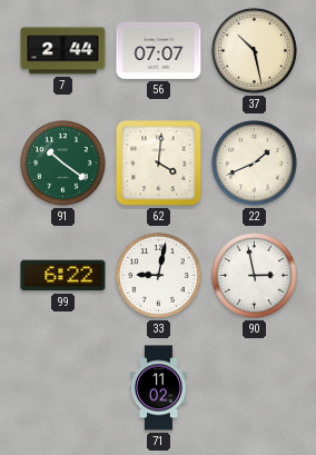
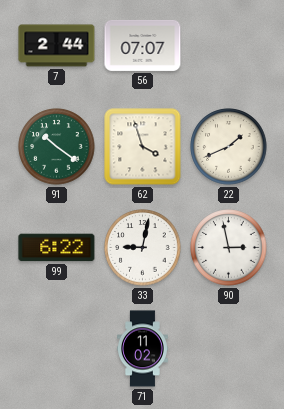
37: 10:28 -> none
62: 4:01 -> 3:57
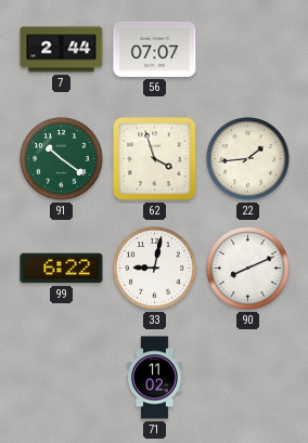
22: 1:41 -> 1:44
90: 2:58 -> 8:11
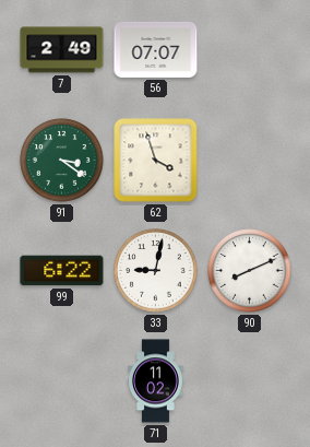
7: 2:44 -> 2:49
91: 10:21 -> 3:21
22: 1:44 -> none
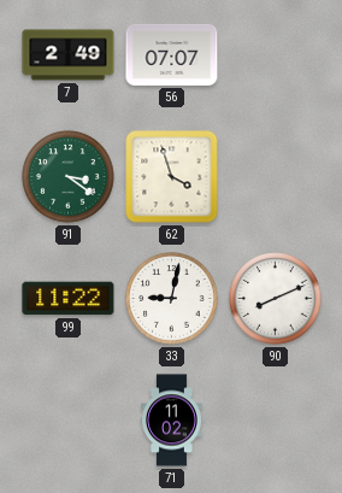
99: 6:22 -> 11:22
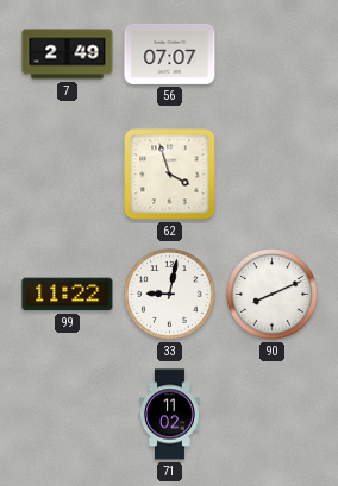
91: 3:21 -> none
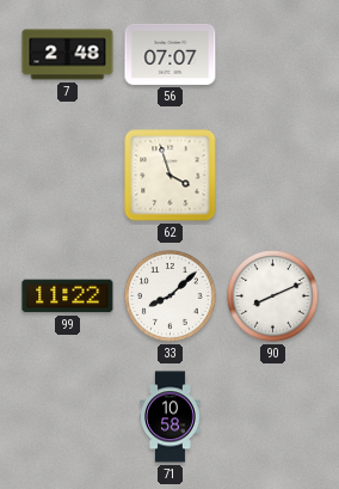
7: 2:49 -> 2:48
33: 9:02 -> 8:08
71: 11:02 -> 10:58
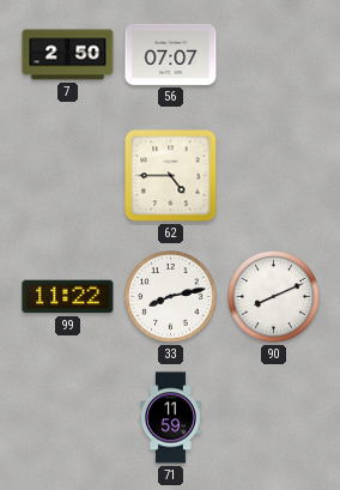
7: 2:48 -> 2:50
62: 3:57 -> 4:45
33: 8:08 -> 8:13
71: 10:58 -> 11:59
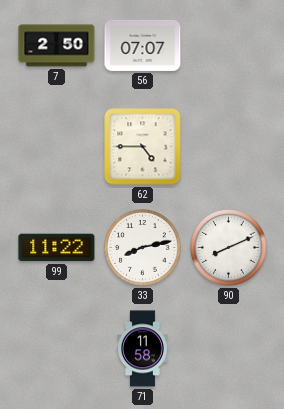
71: 11:59 -> 11:58
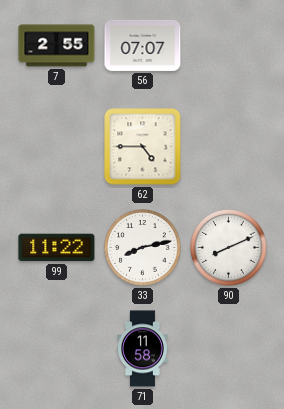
7: 2:50 -> 2:55
